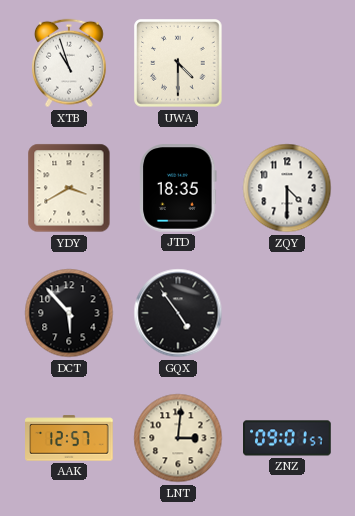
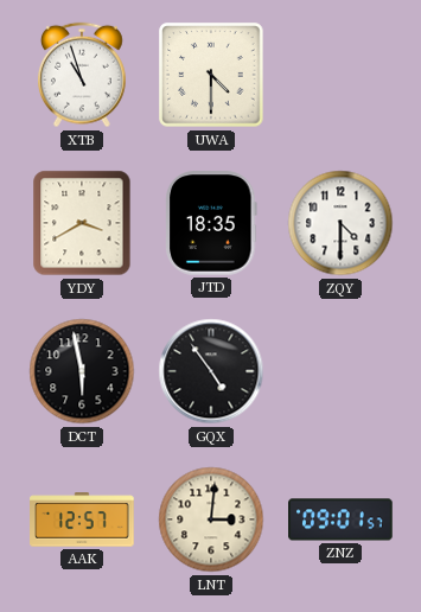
DCT: 5:53 -> 5:58
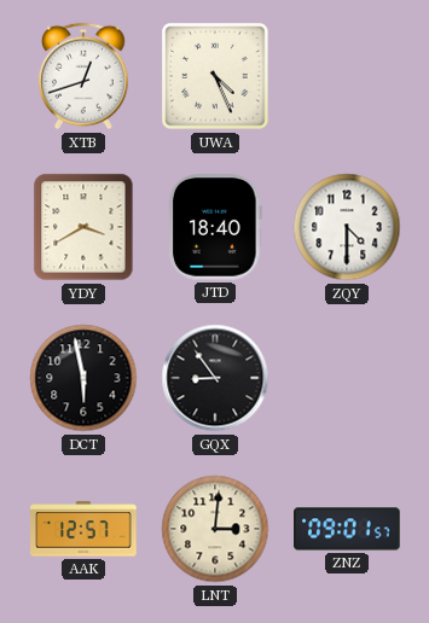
XTB: 10:57 -> 12:42
UWA: 4:30 -> 4:26
JTD: 18:35 -> 18:40
GQX: 4:54 -> 8:54
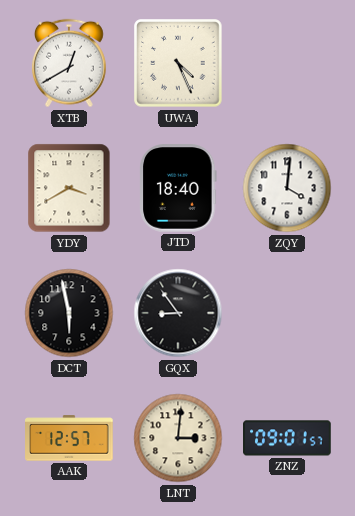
XTB: 12:42 -> 12:40
ZQY: 4:30 -> 4:01
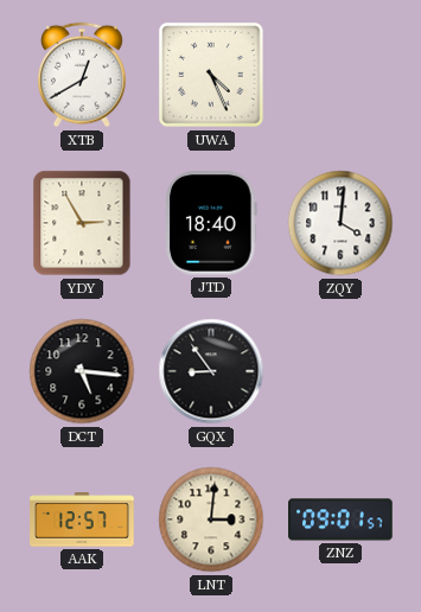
YDY: 3:40 -> 2:55
DCT: 5:58 -> 5:16
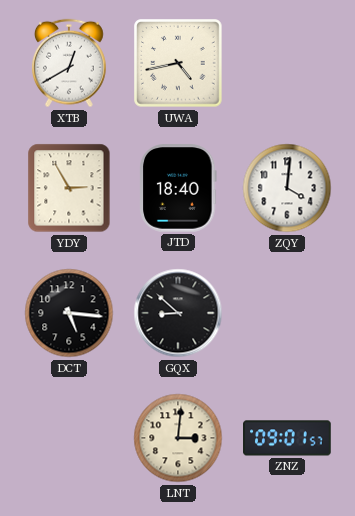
UWA: 4:26 -> 4:43
GQX: 8:54 -> 8:52
AAK: 12:57 -> none
